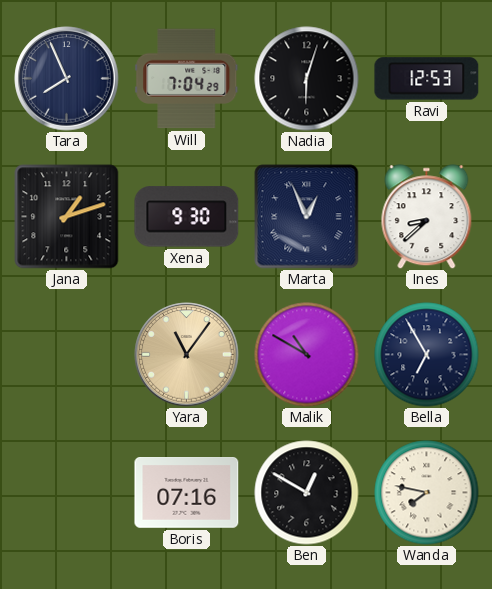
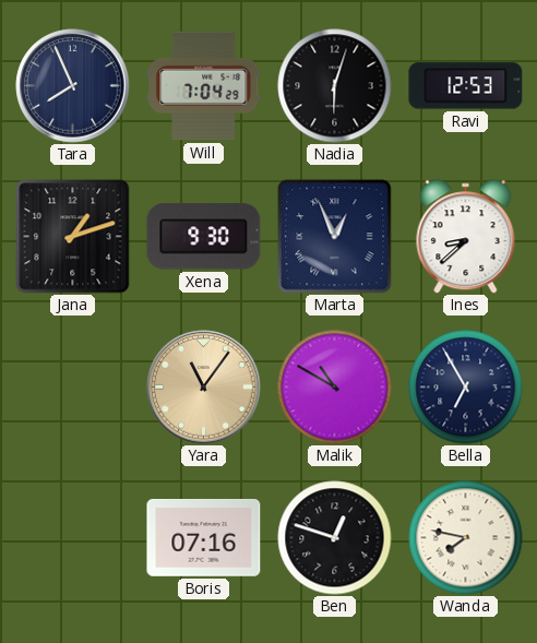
Ben: 12:50 -> 12:48
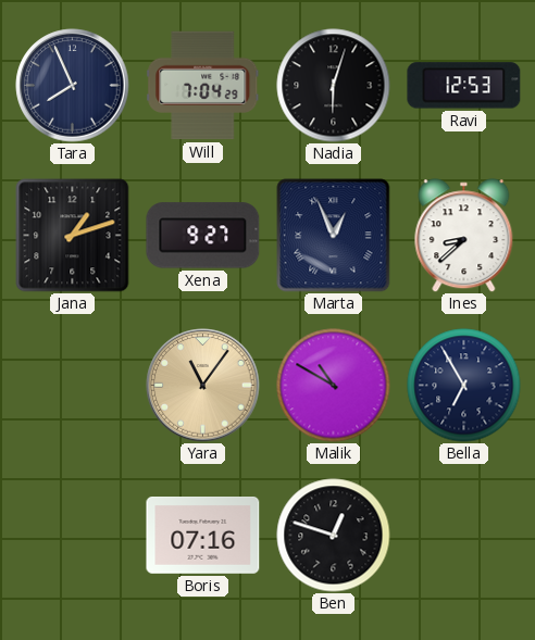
Xena: 9:30 -> 9:27
Wanda: 7:47 -> none
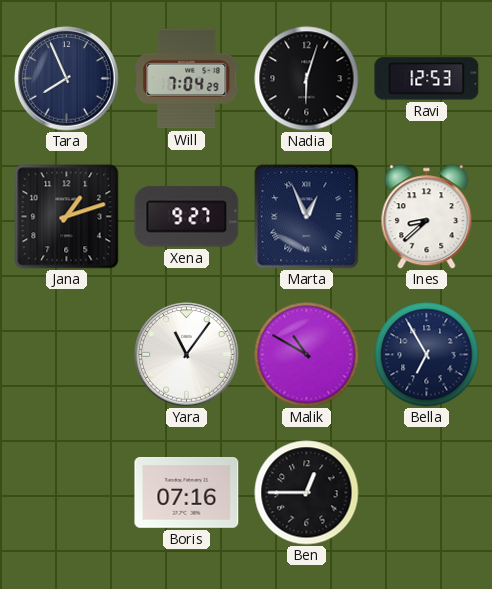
Yara dial: champagne -> white
Ben: 12:48 -> 12:45
